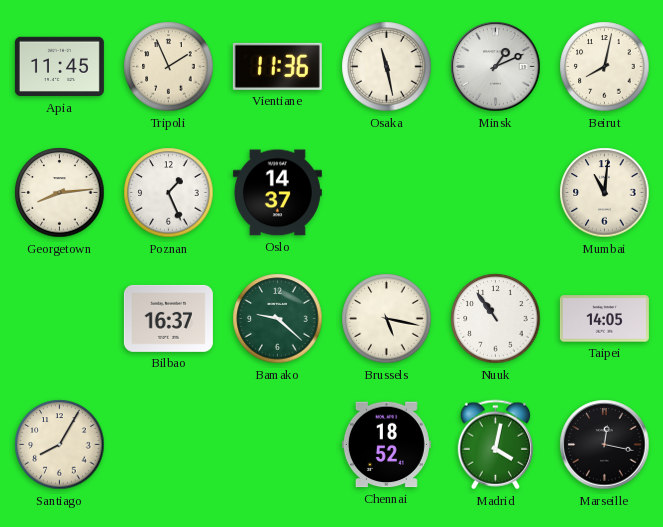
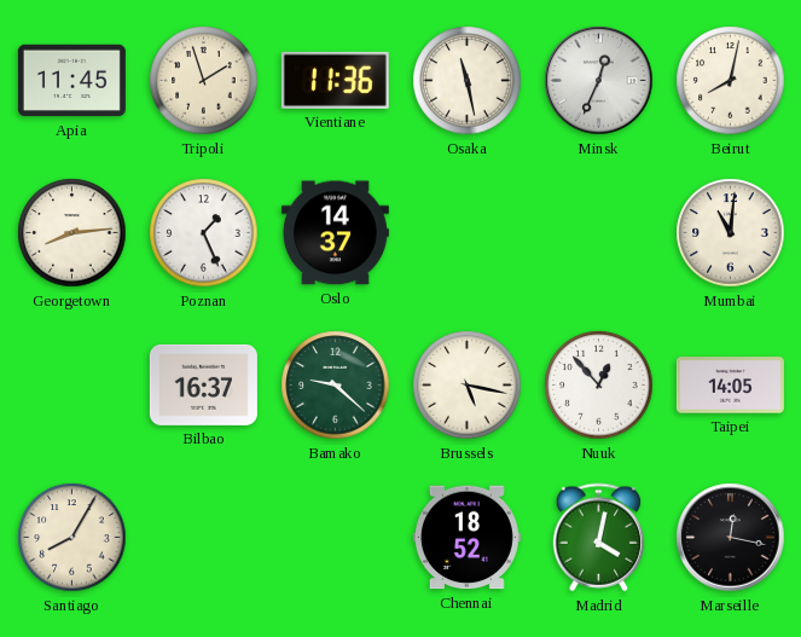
Tripoli: 1:56 -> 1:57
Minsk: 1:11 -> 12:34
Nuuk: 10:54 -> 12:53
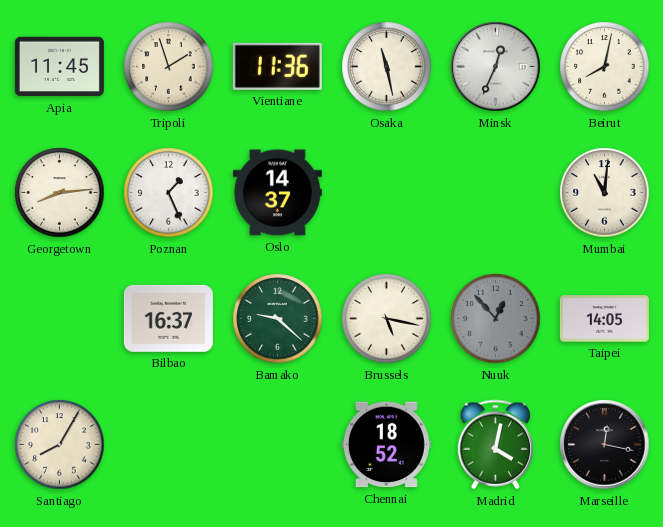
Nuuk dial: white -> grey
